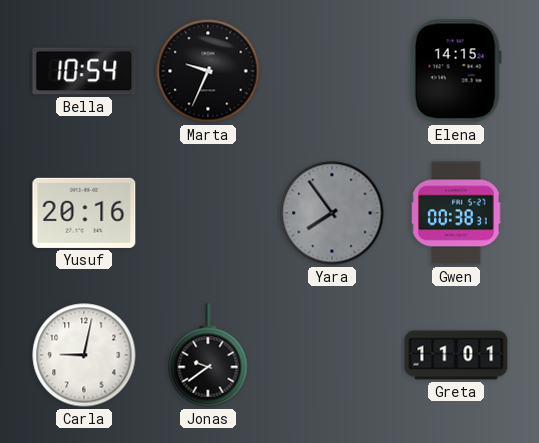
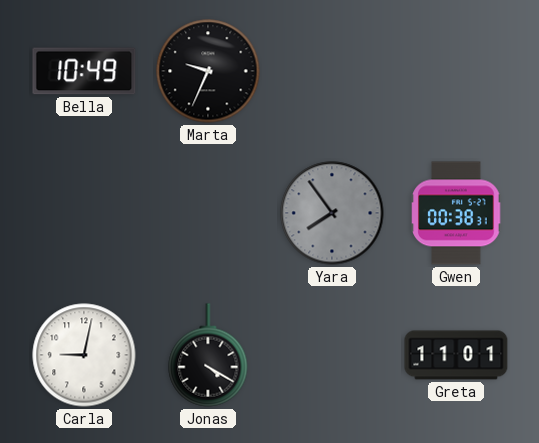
Bella: 10:54 -> 10:49
Elena: 14:15 -> none
Yusuf: 20:16 -> none
Jonas: 9:39 -> 4:20
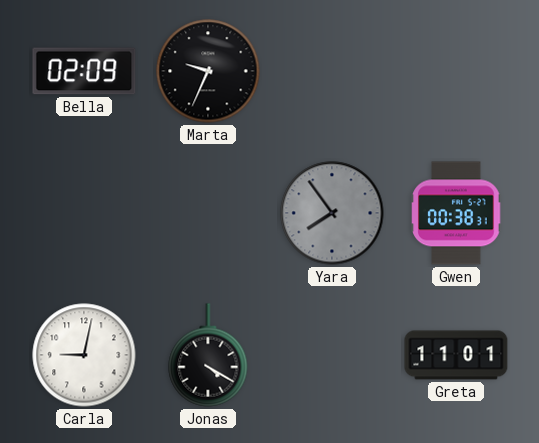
Bella: 10:49 -> 02:09
